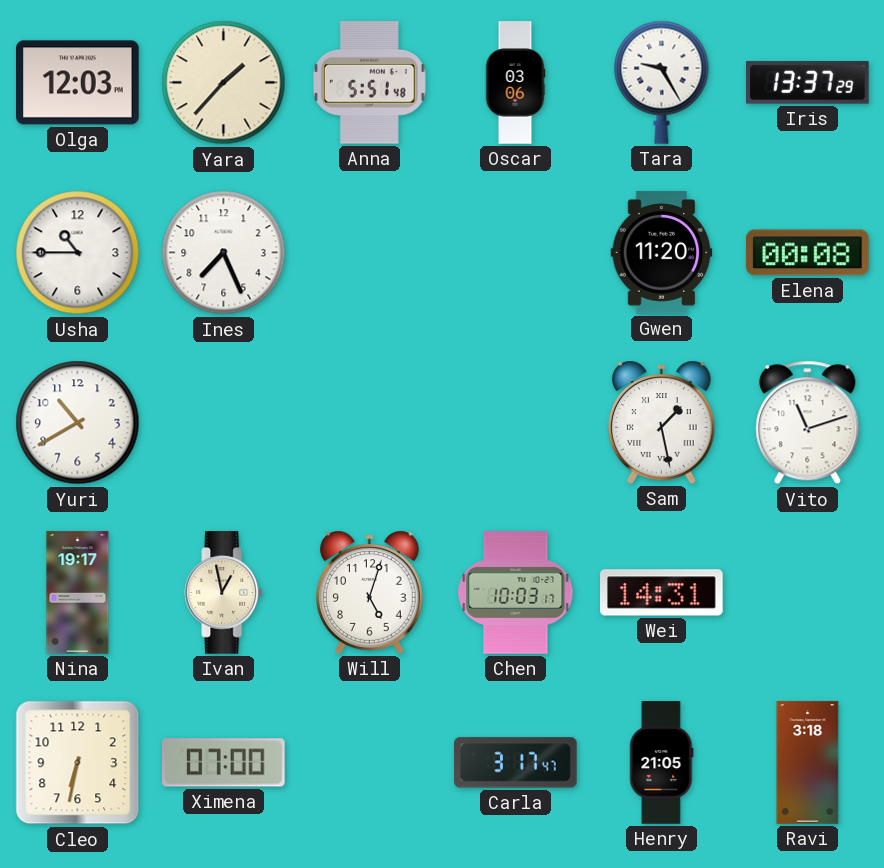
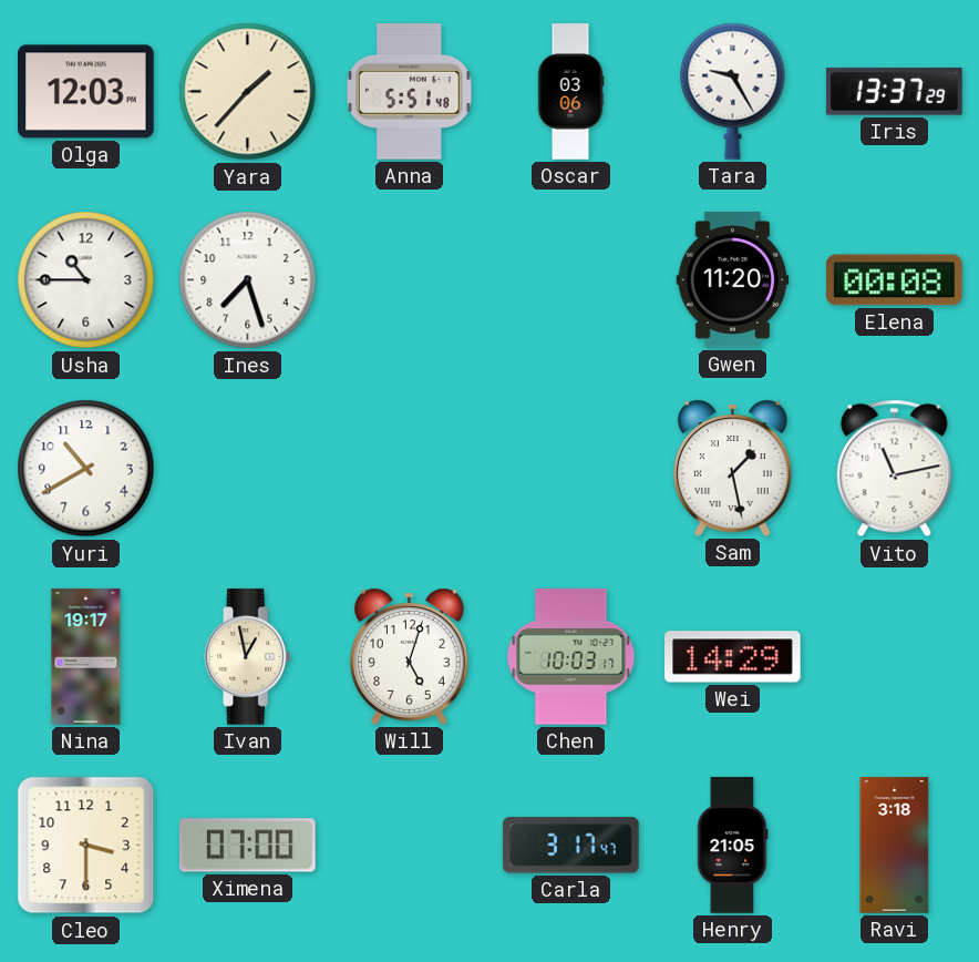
Ines: 7:26 -> 7:27
Vito: 11:12 -> 11:13
Wei: 14:31 -> 14:29
Cleo: 6:32 -> 3:30
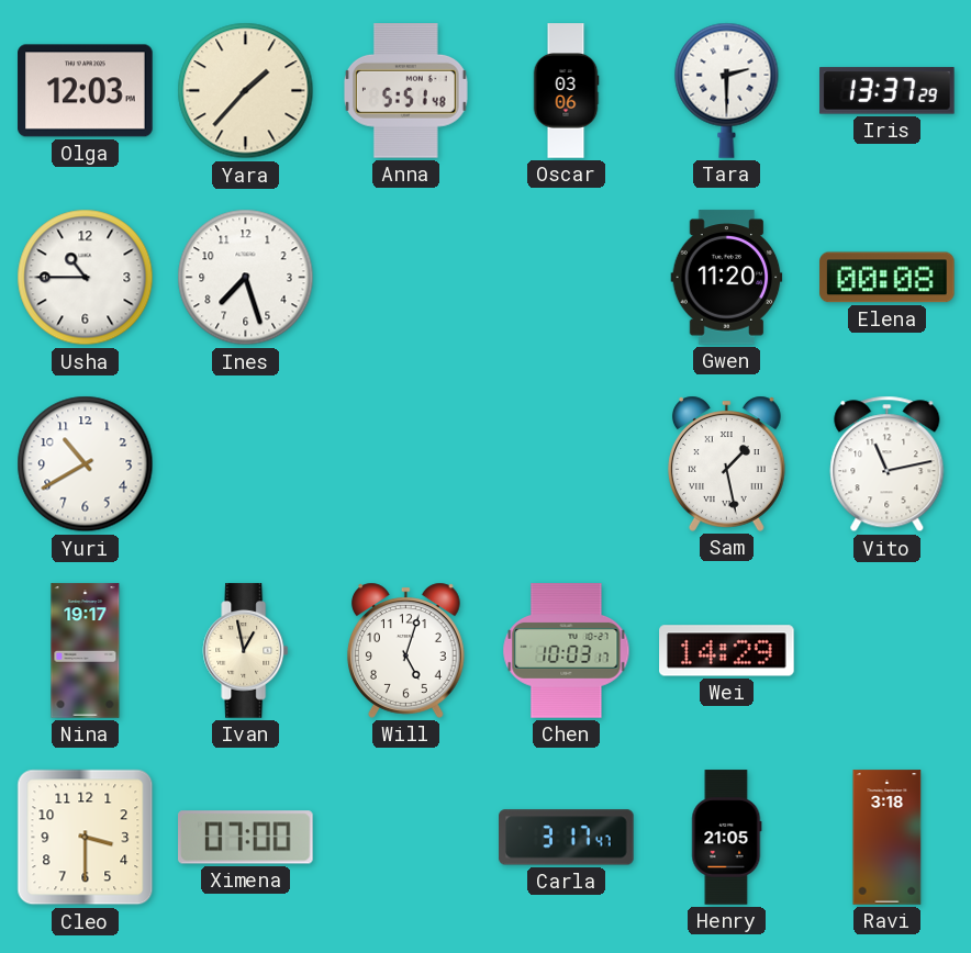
Tara: 9:25 -> 2:30
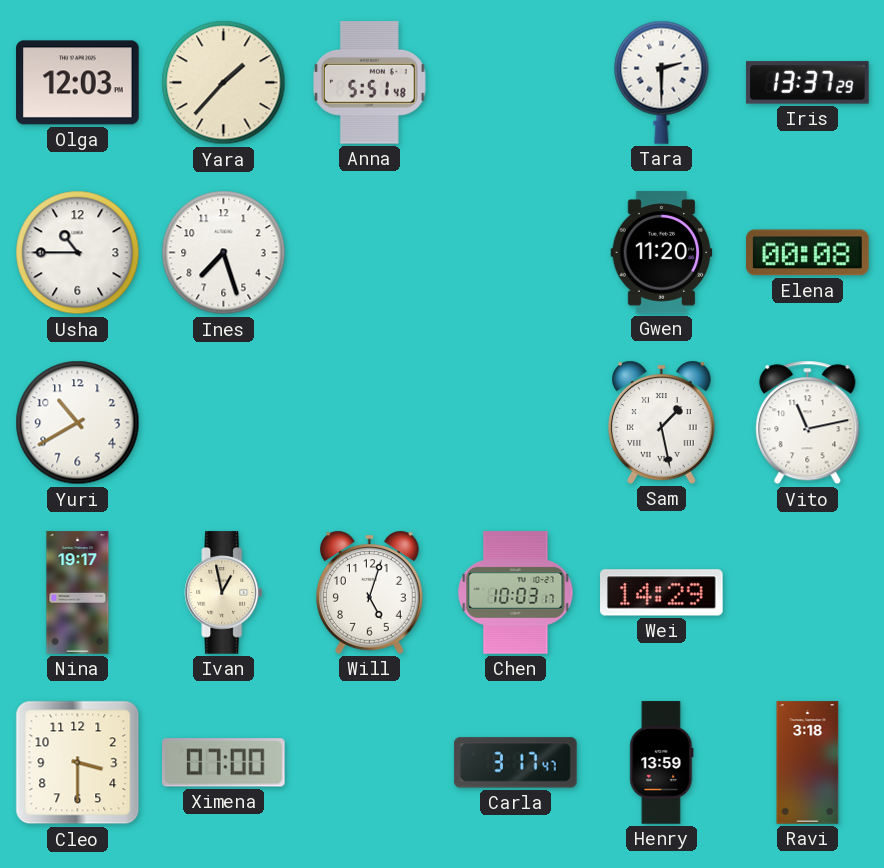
Oscar: 03:06 -> none
Henry: 21:05 -> 13:59
